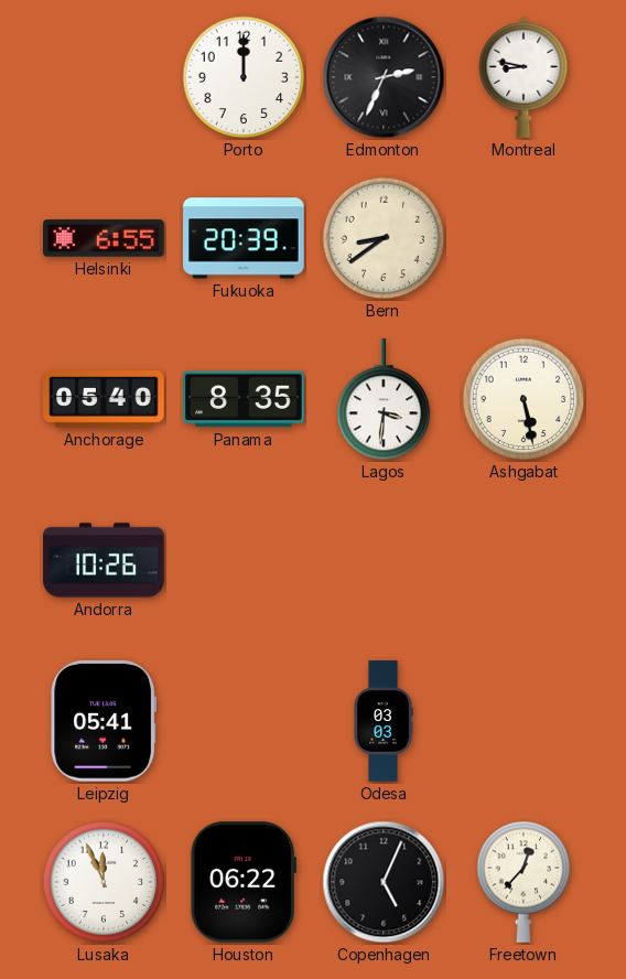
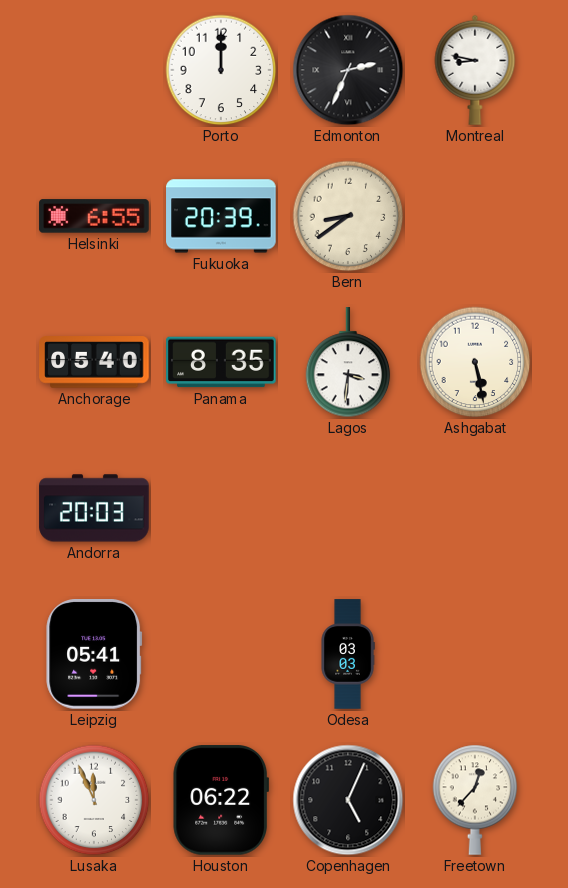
Andorra: 10:26 -> 20:03
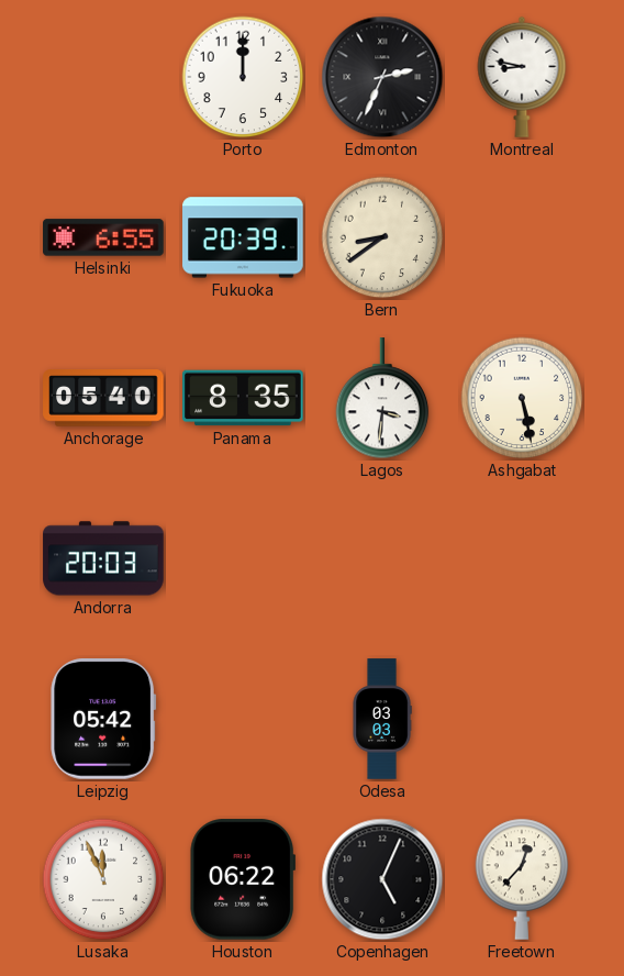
Leipzig: 05:41 -> 05:42
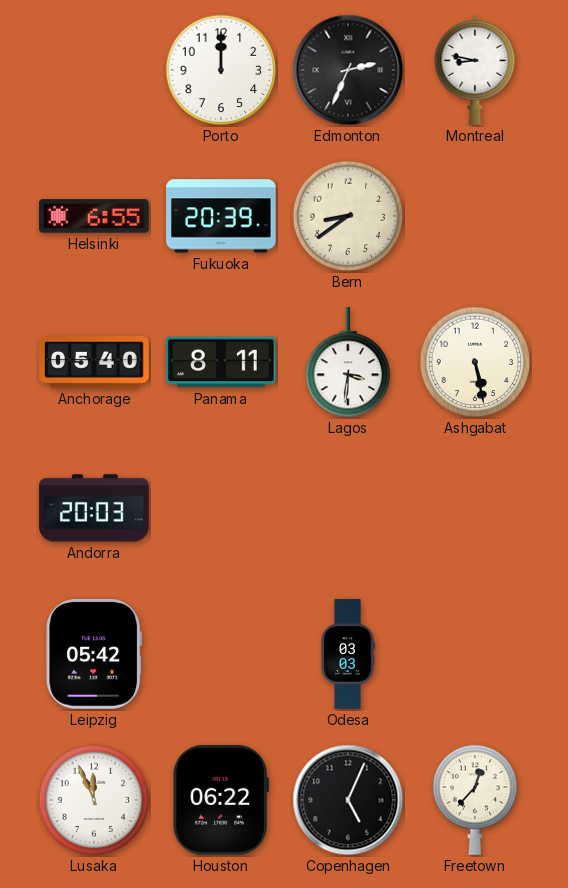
Panama: 8:35 -> 8:11
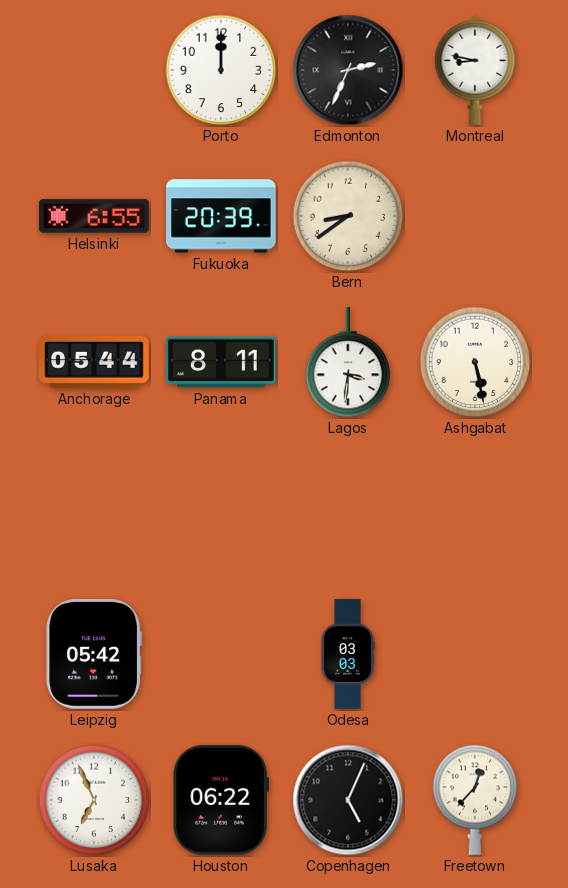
Anchorage: 05:40 -> 05:44
Andorra: 20:03 -> none
Lusaka: 11:56 -> 6:56
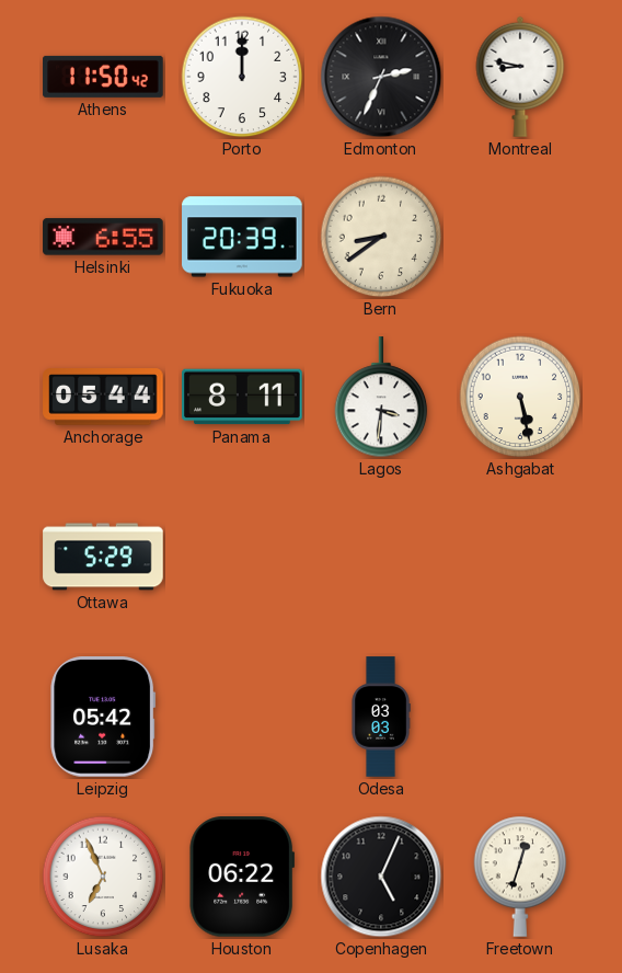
Athens: none -> 11:50
Ottawa: none -> 5:29
Freetown: 12:37 -> 12:33
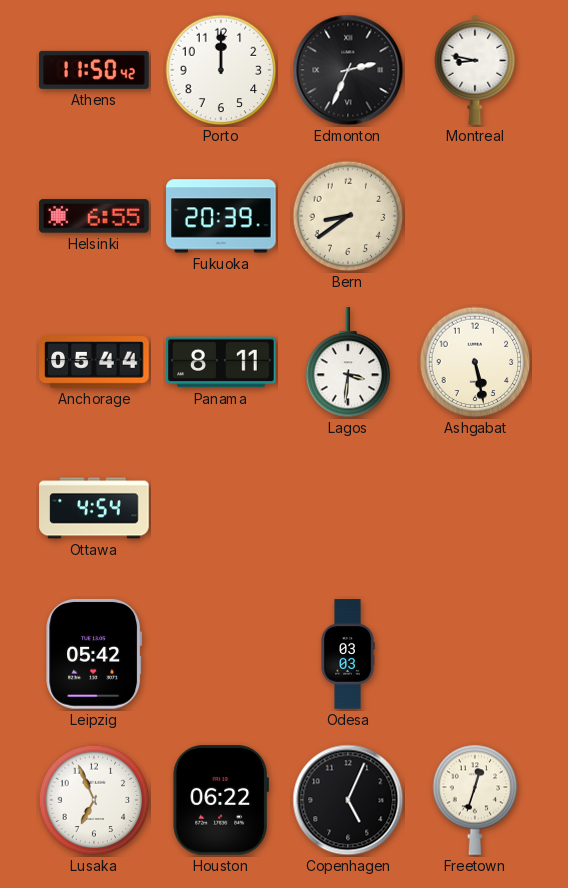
Ottawa: 5:29 -> 4:54
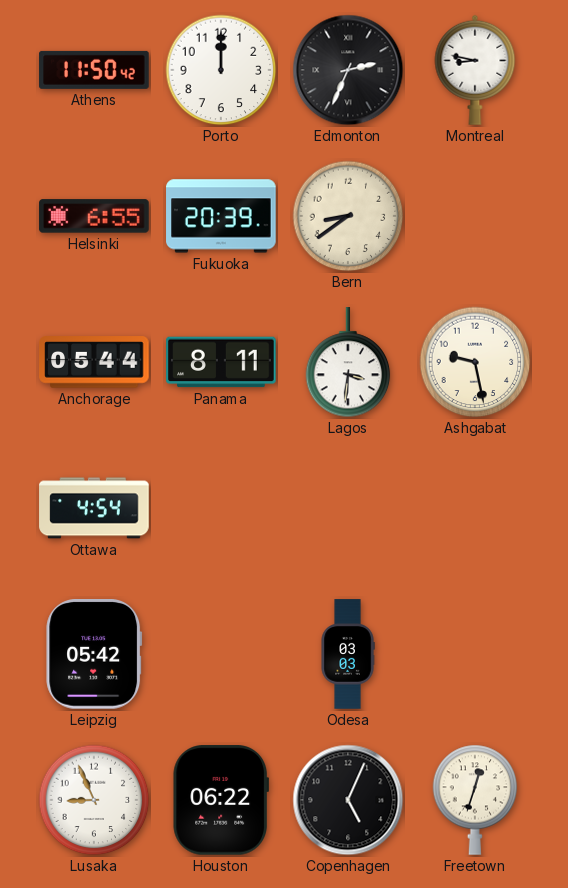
Ashgabat: 5:28 -> 9:28
Lusaka: 6:56 -> 8:56
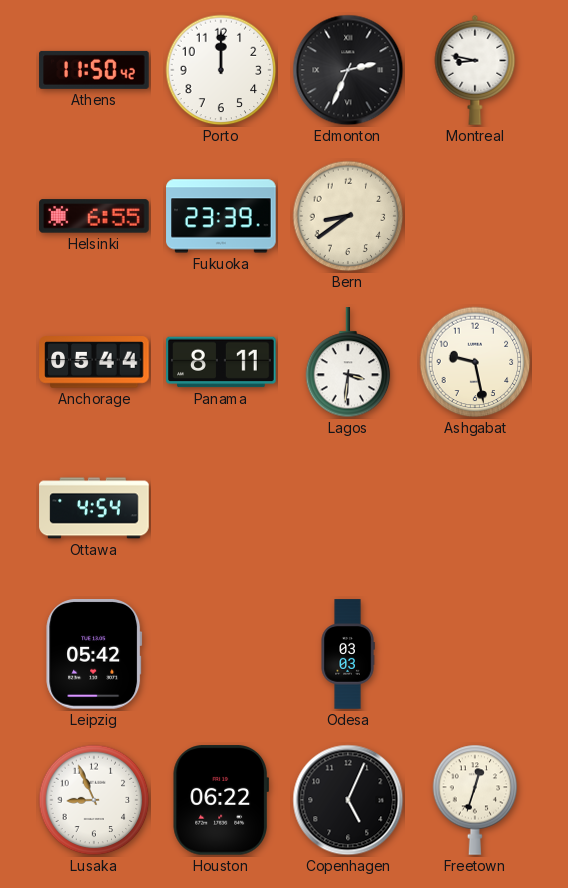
Fukuoka: 20:39 -> 23:39
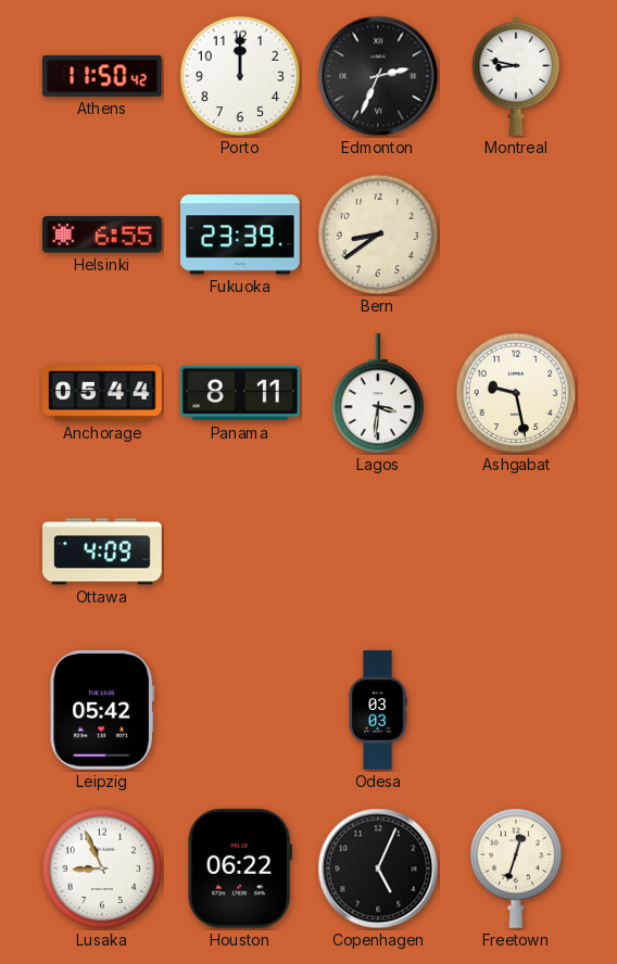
Ottawa: 4:54 -> 4:09
